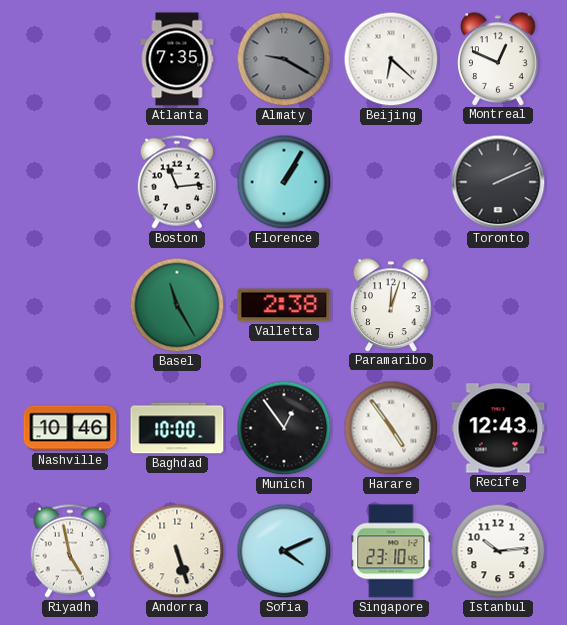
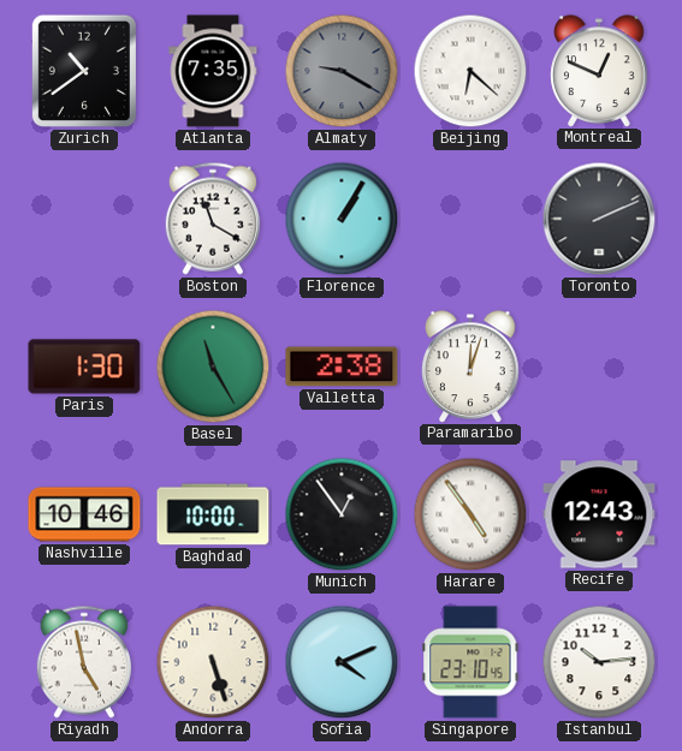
Zurich: none -> 10:39
Boston: 11:14 -> 11:20
Paris: none -> 1:30
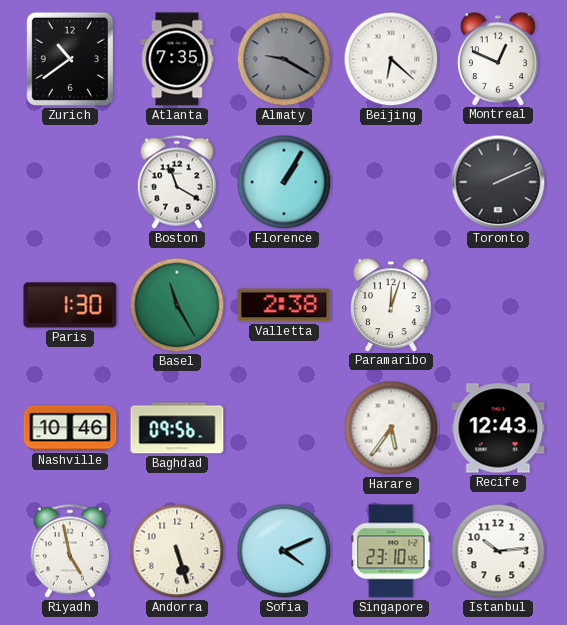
Baghdad: 10:00 -> 09:56
Munich: 12:54 -> none
Harare: 4:54 -> 5:36
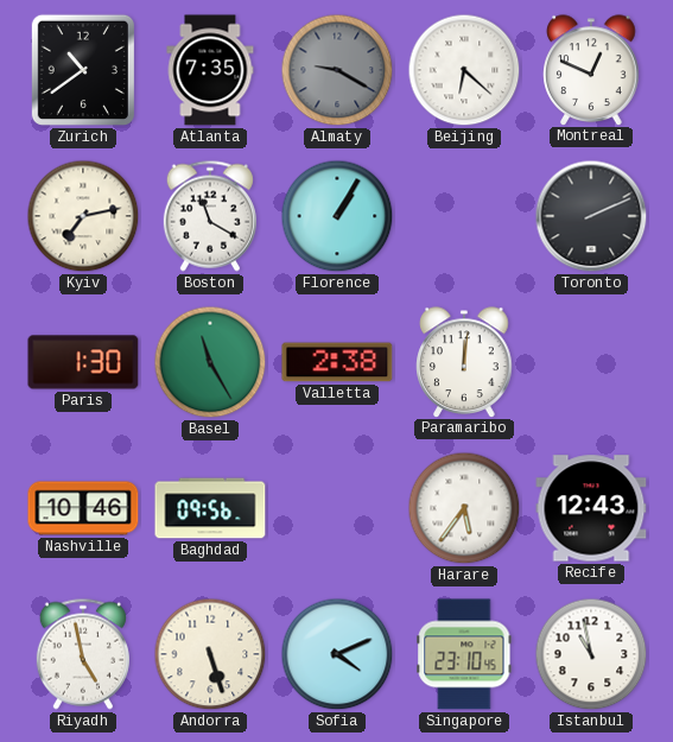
Kyiv: none -> 7:13
Paramaribo: 12:03 -> 12:01
Istanbul: 10:14 -> 10:58
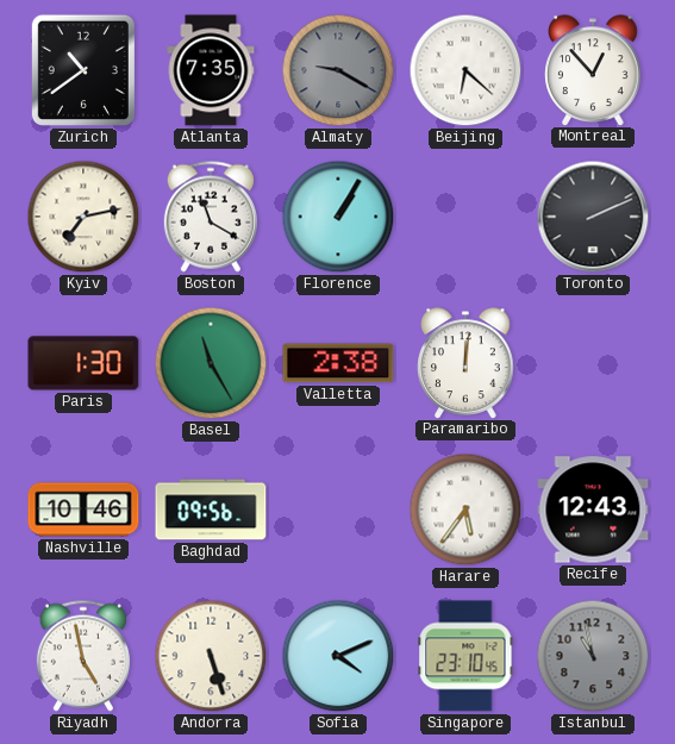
Montreal: 12:49 -> 12:53
Istanbul dial: white -> grey
